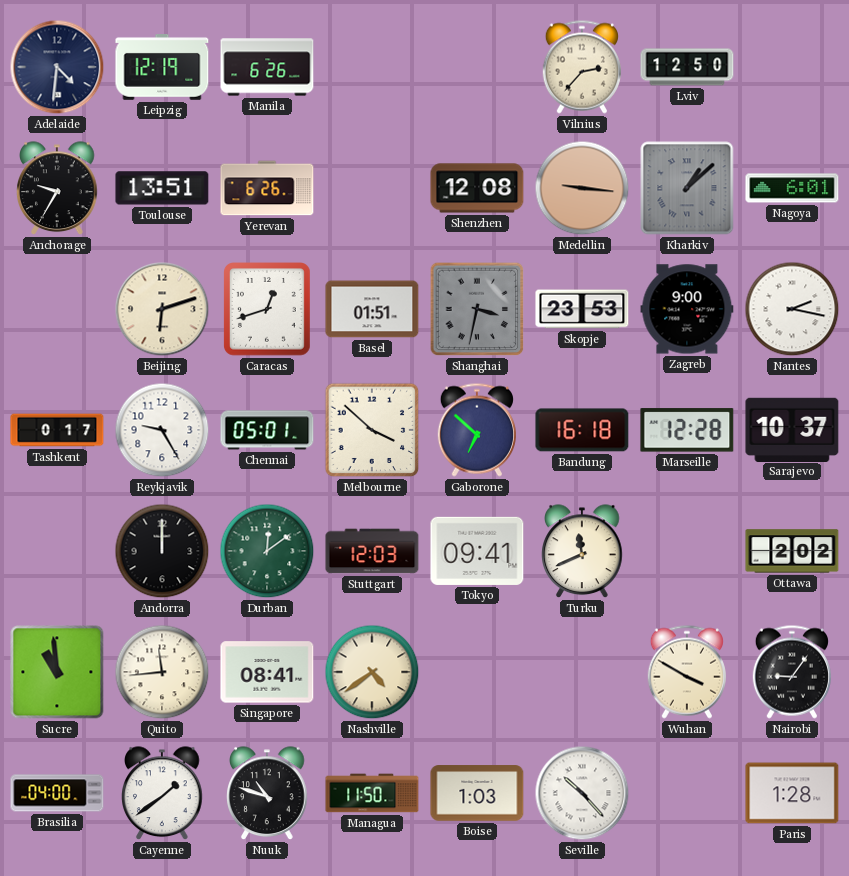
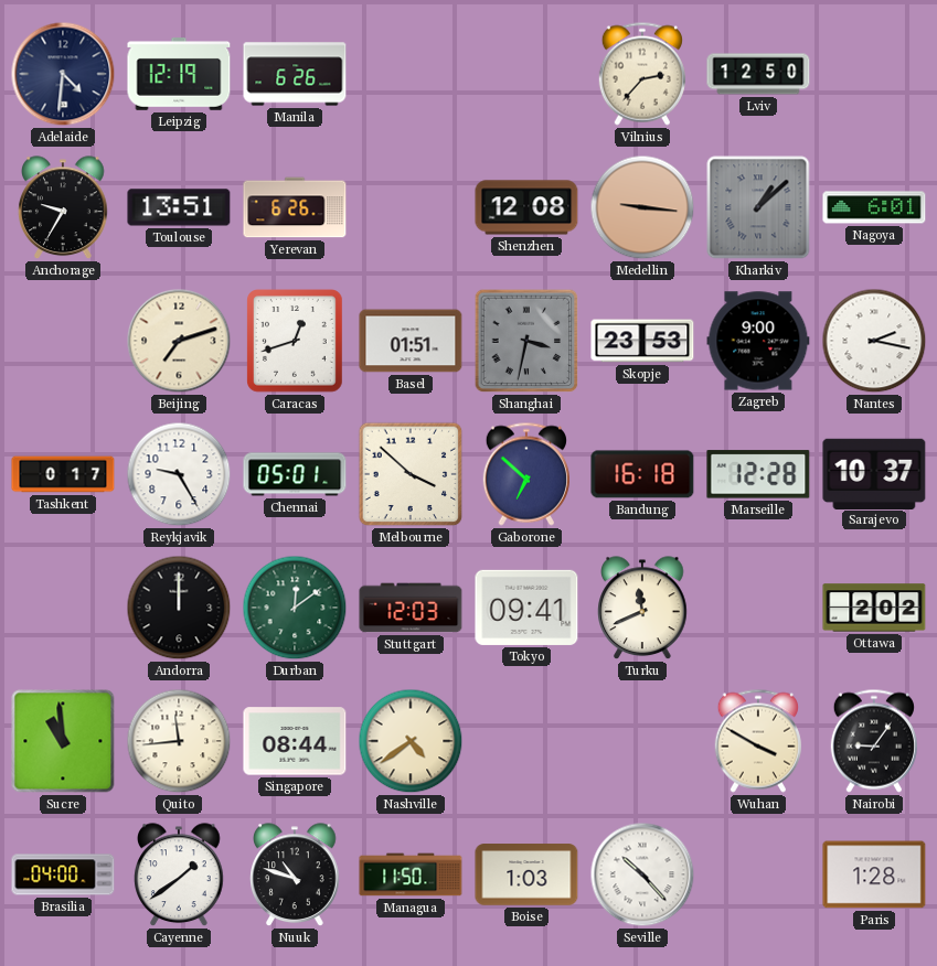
Beijing: 6:12 -> 7:12
Singapore: 08:41 -> 08:44
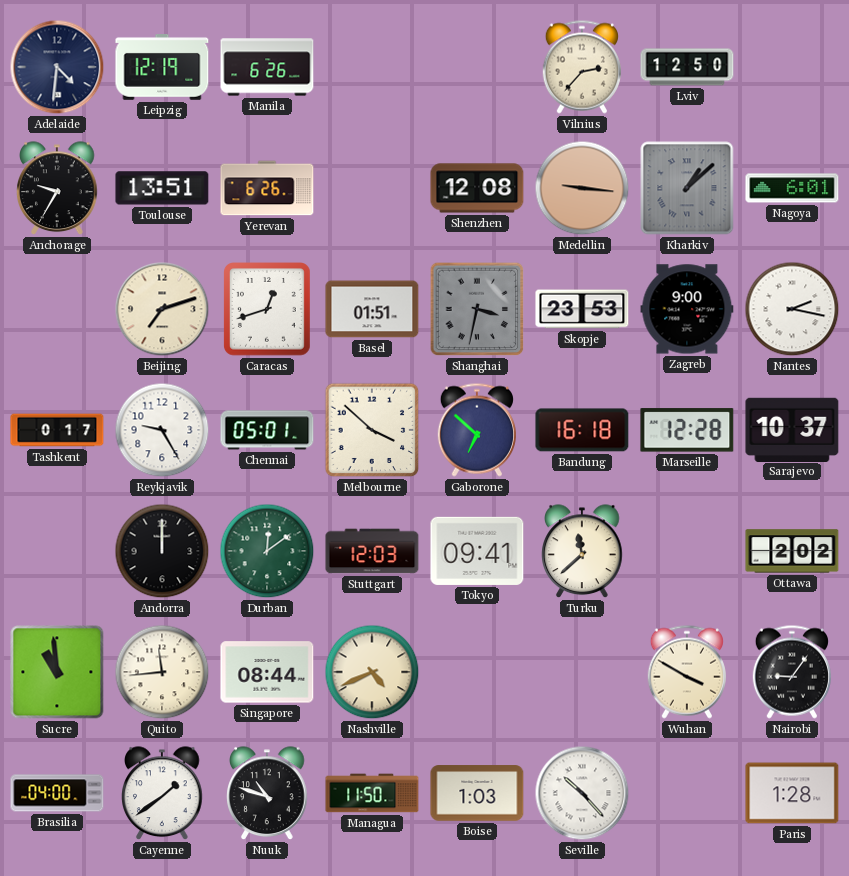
Turku: 11:41 -> 11:38
Nashville: 4:39 -> 4:41
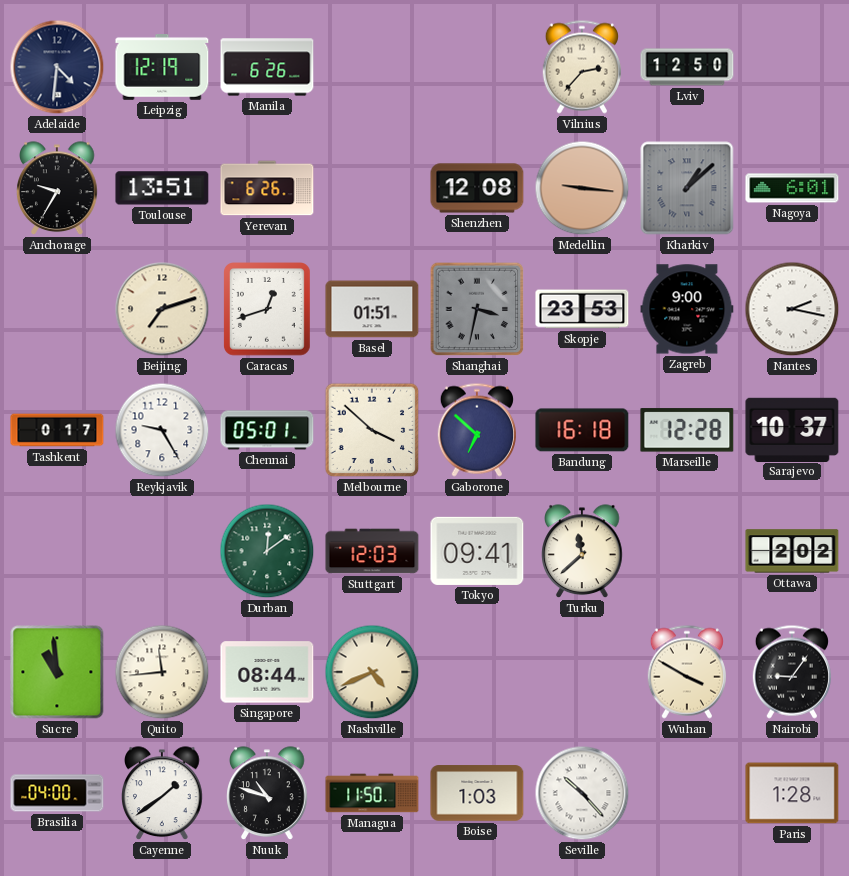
Andorra: 12:00 -> none
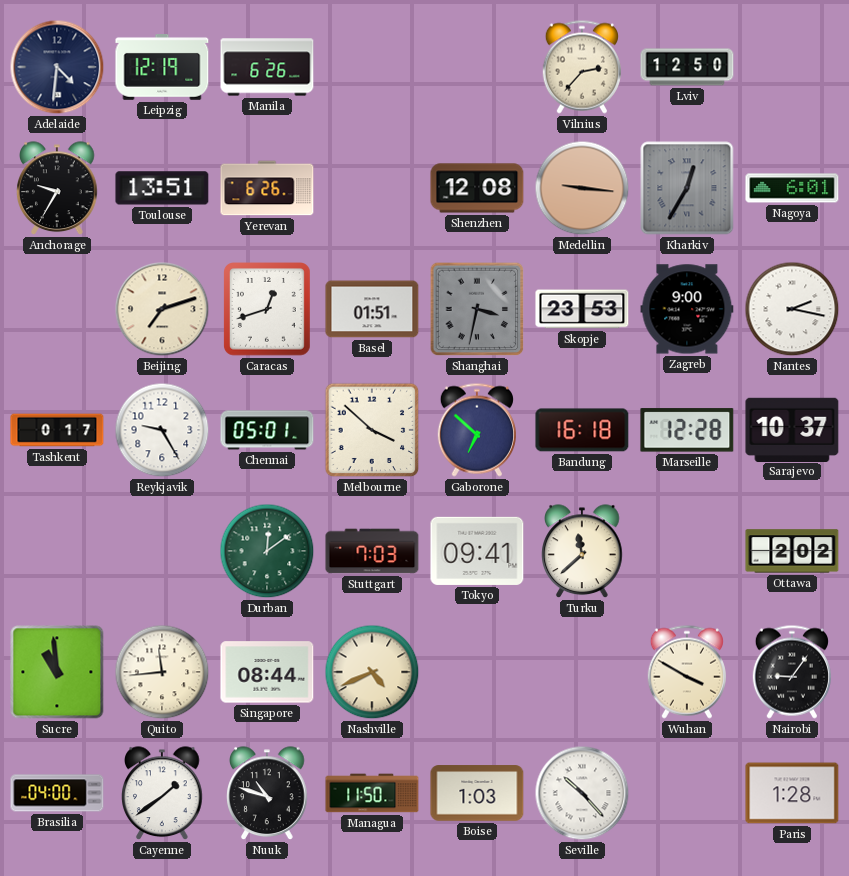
Kharkiv: 1:08 -> 12:35
Stuttgart: 12:03 -> 7:03
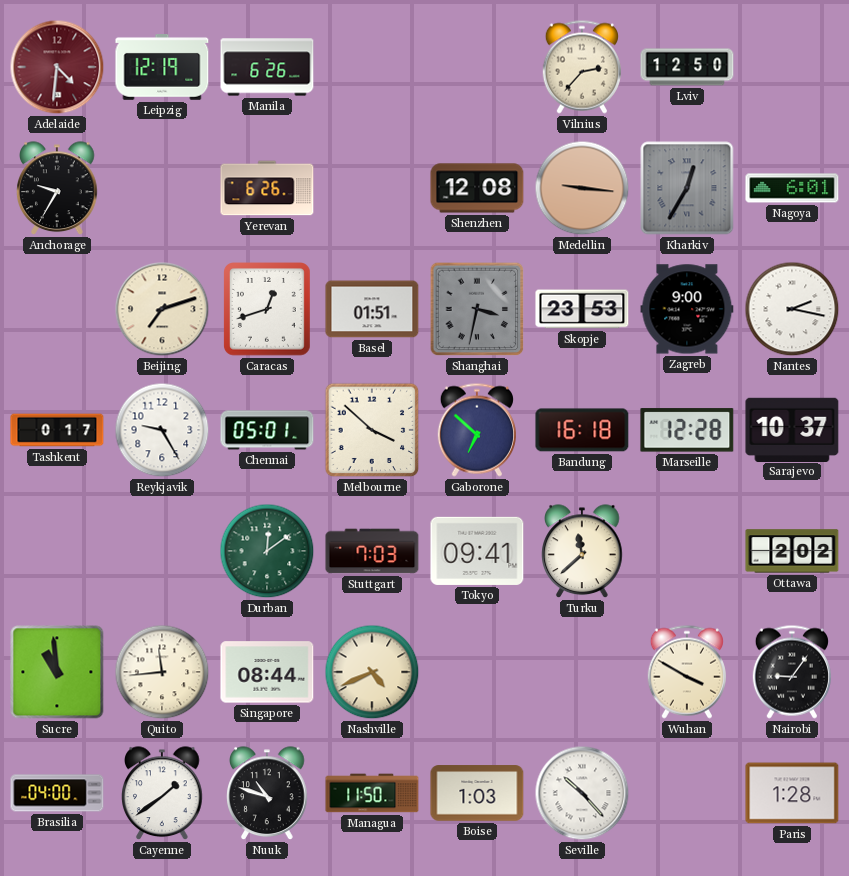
Adelaide dial: navy -> burgundy
Toulouse: 13:51 -> none
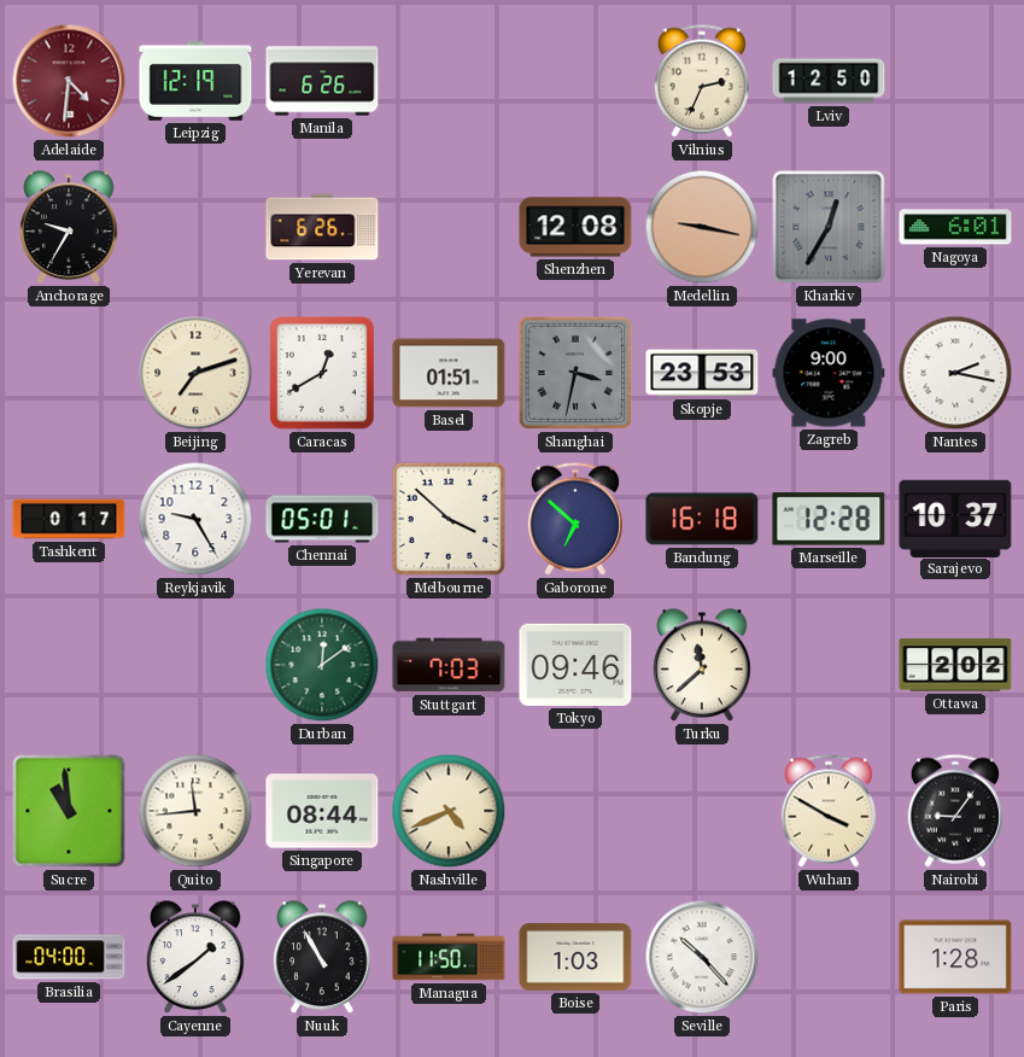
Vilnius: 2:37 -> 2:34
Medellin: 9:16 -> 9:17
Caracas: 12:42 -> 12:40
Tokyo: 09:41 -> 09:46
Nuuk: 10:48 -> 10:55
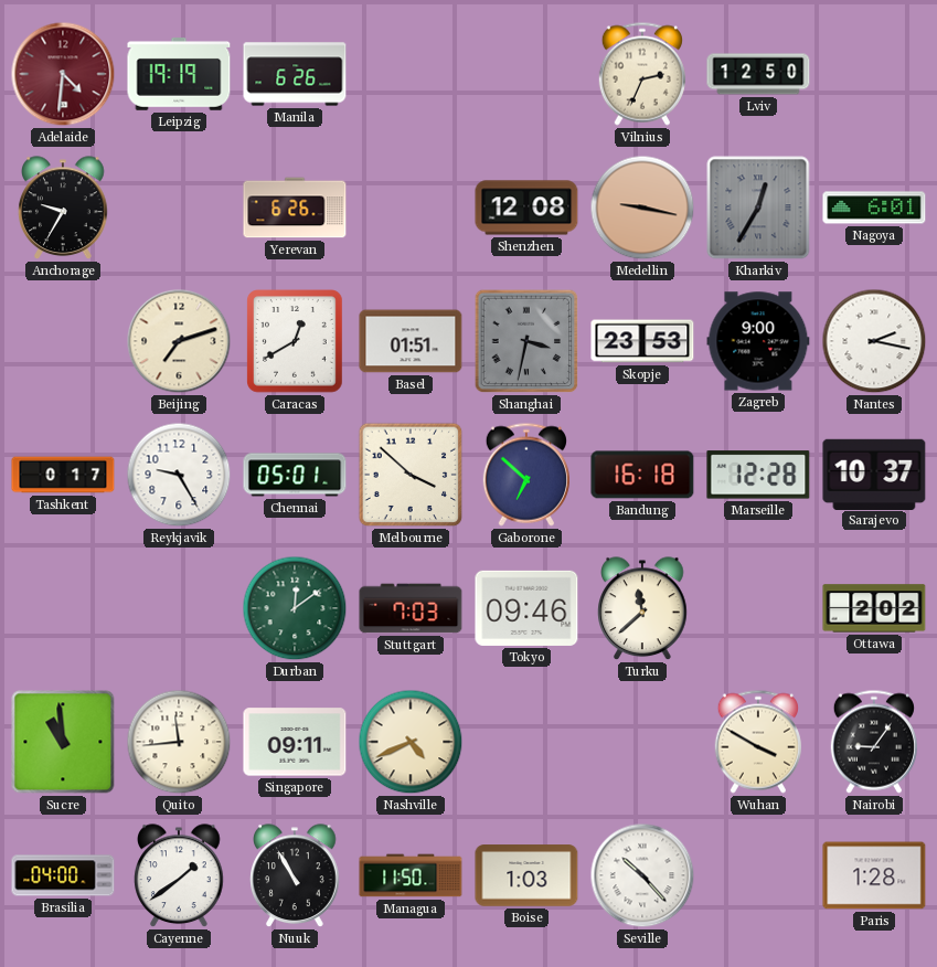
Leipzig: 12:19 -> 19:19
Singapore: 08:44 -> 09:11
